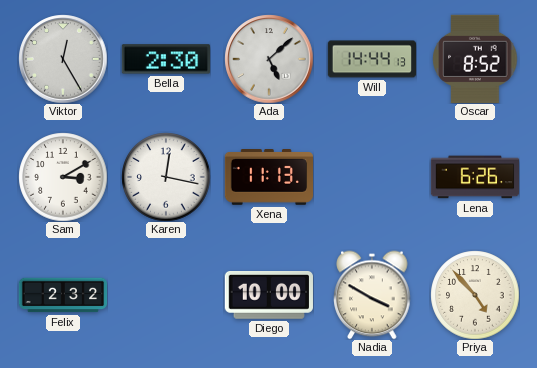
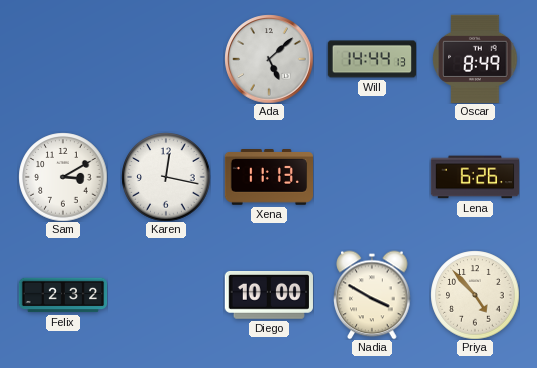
Viktor: 12:25 -> none
Bella: 2:30 -> none
Oscar: 8:52 -> 8:49
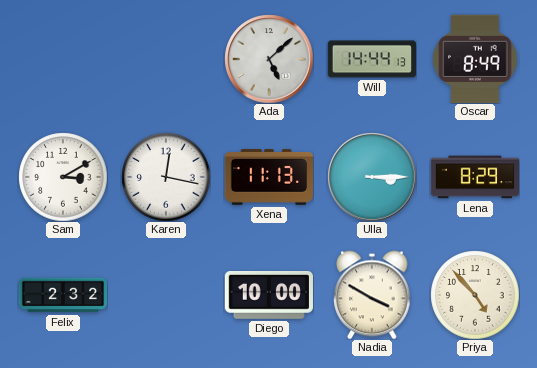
Ulla: none -> 3:15
Lena: 6:26 -> 8:29
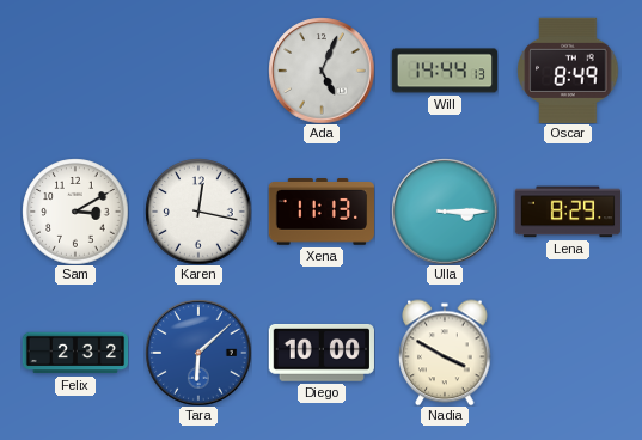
Ada: 5:08 -> 5:04
Tara: none -> 6:08
Priya: 4:53 -> none
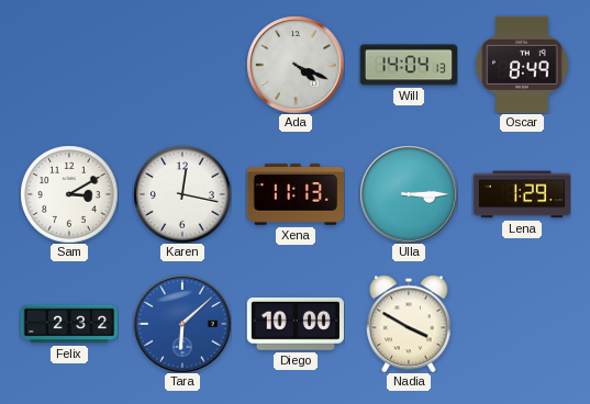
Ada: 5:04 -> 4:19
Will: 14:44 -> 14:04
Lena: 8:29 -> 1:29
